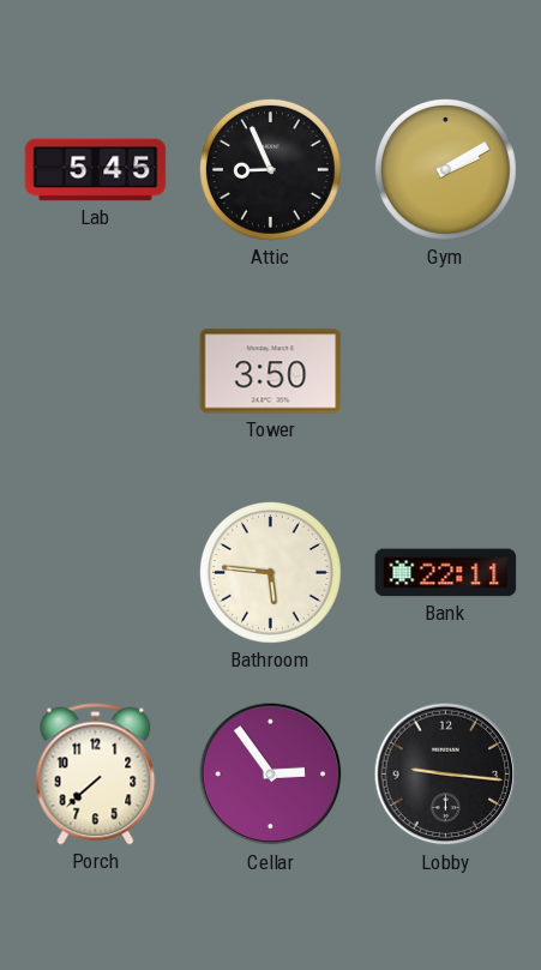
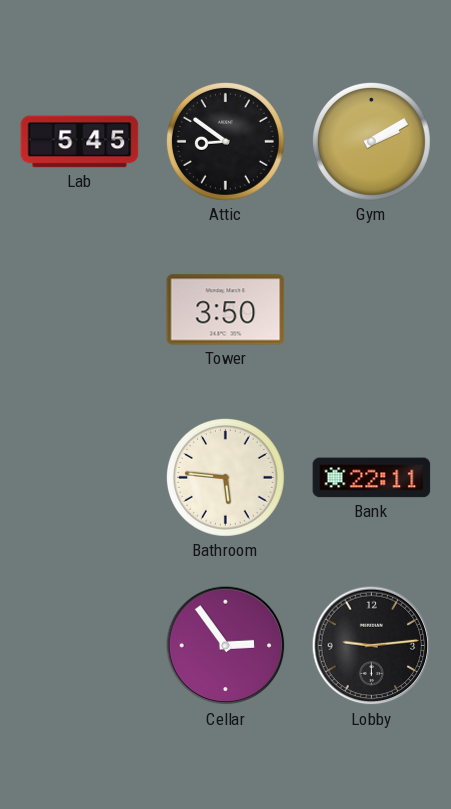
Attic: 8:56 -> 8:51
Porch: 7:38 -> none
Lobby: 9:16 -> 9:14
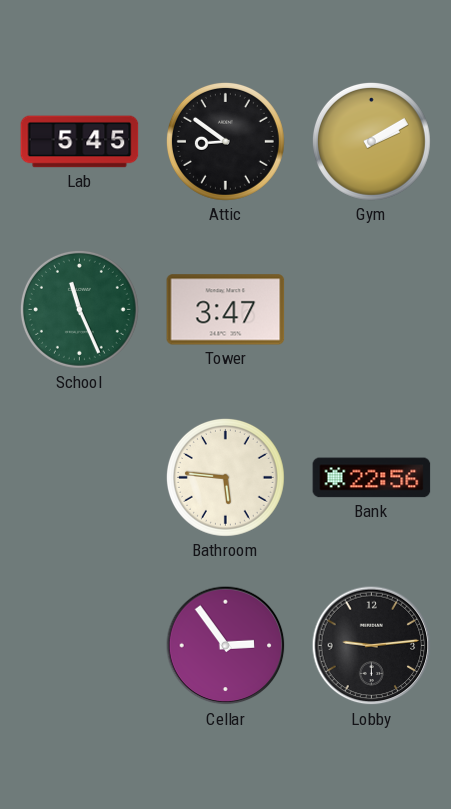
School: none -> 11:26
Tower: 3:50 -> 3:47
Bank: 22:11 -> 22:56
